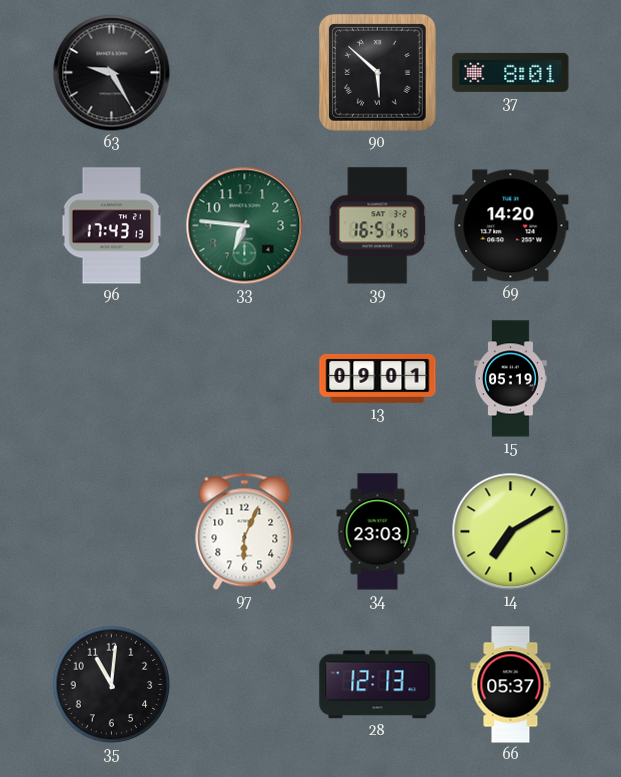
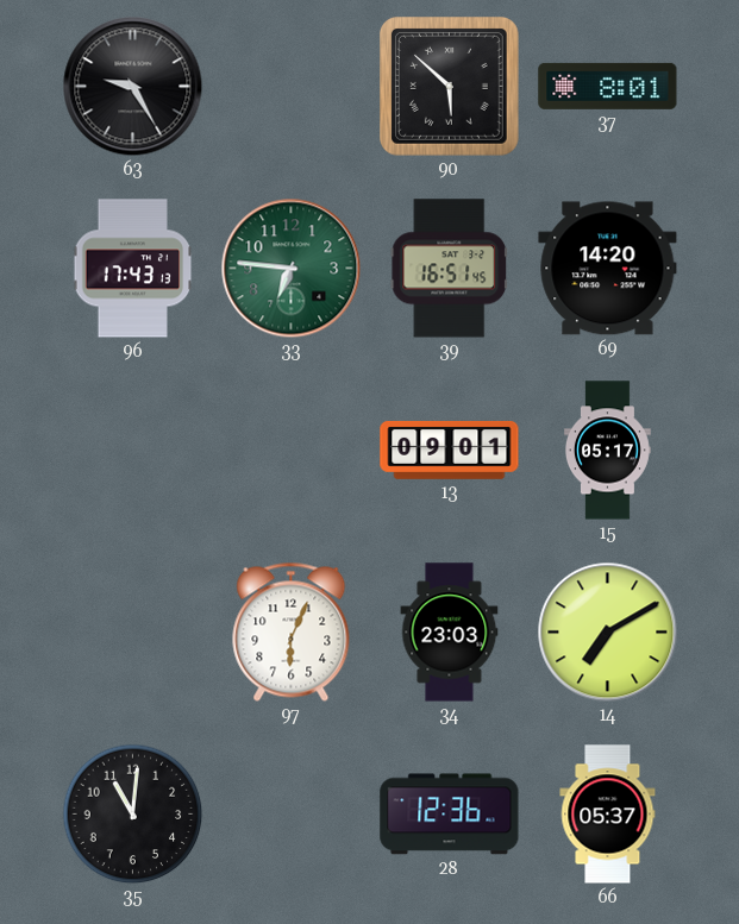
15: 05:19 -> 05:17
28: 12:13 -> 12:36
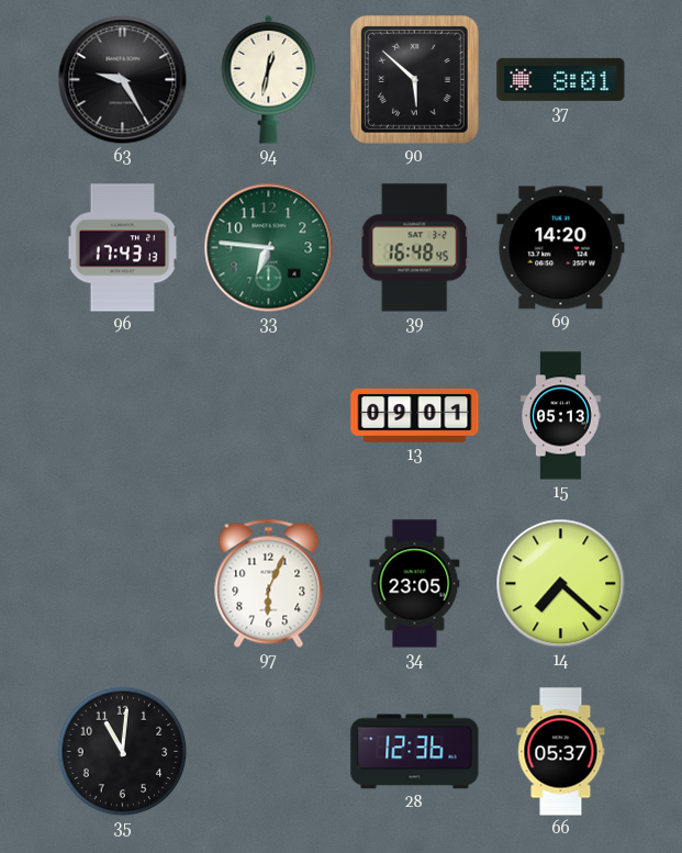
94: none -> 12:32
39: 16:51 -> 16:48
15: 05:17 -> 05:13
34: 23:03 -> 23:05
14: 7:10 -> 7:22
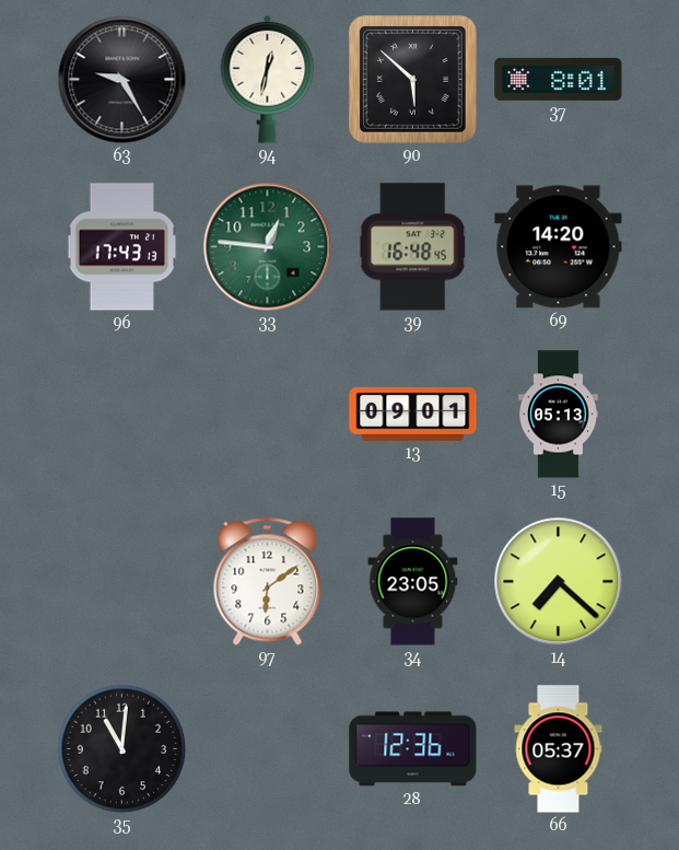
33: 6:46 -> 12:46
97: 6:04 -> 6:09
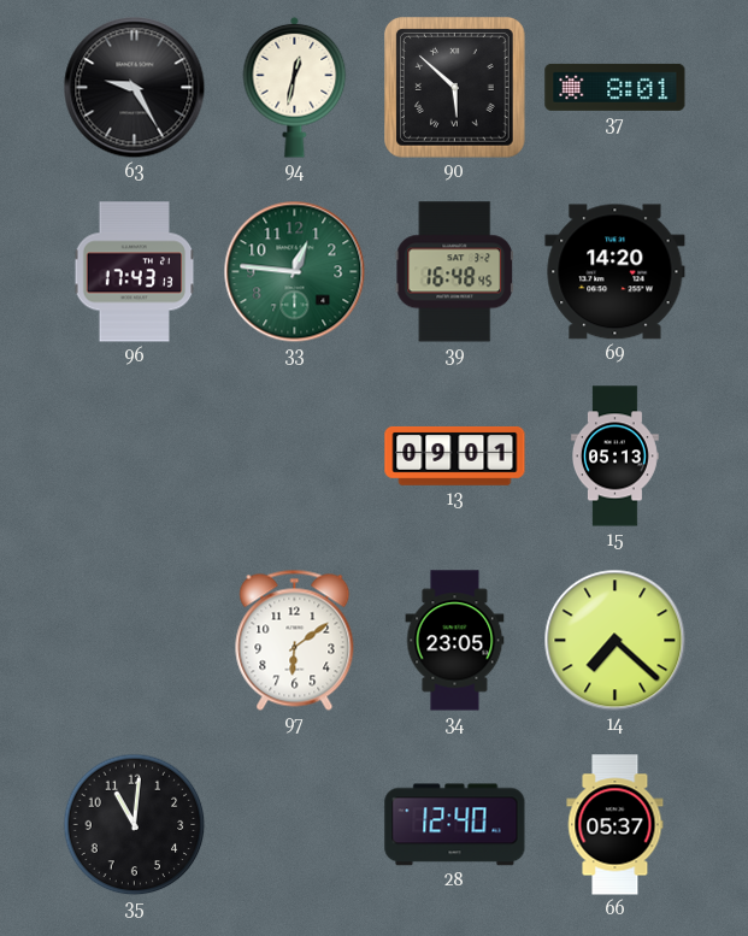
28: 12:36 -> 12:40
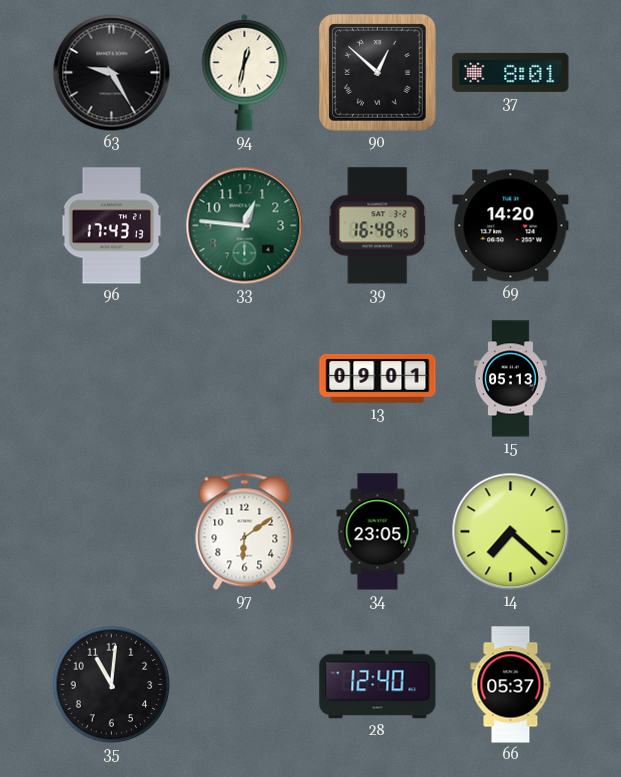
90: 5:52 -> 12:52
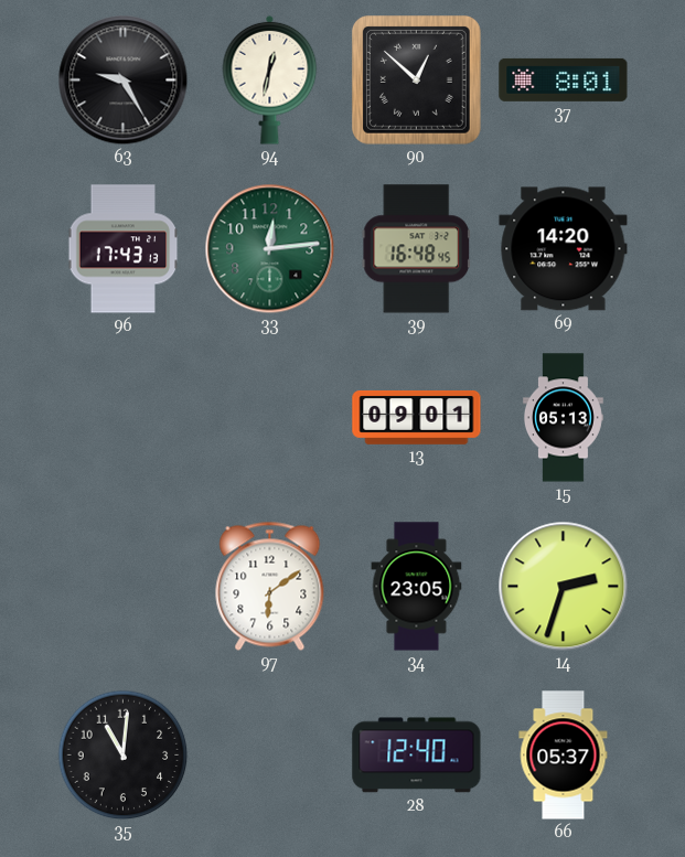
33: 12:46 -> 12:14
14: 7:22 -> 2:33
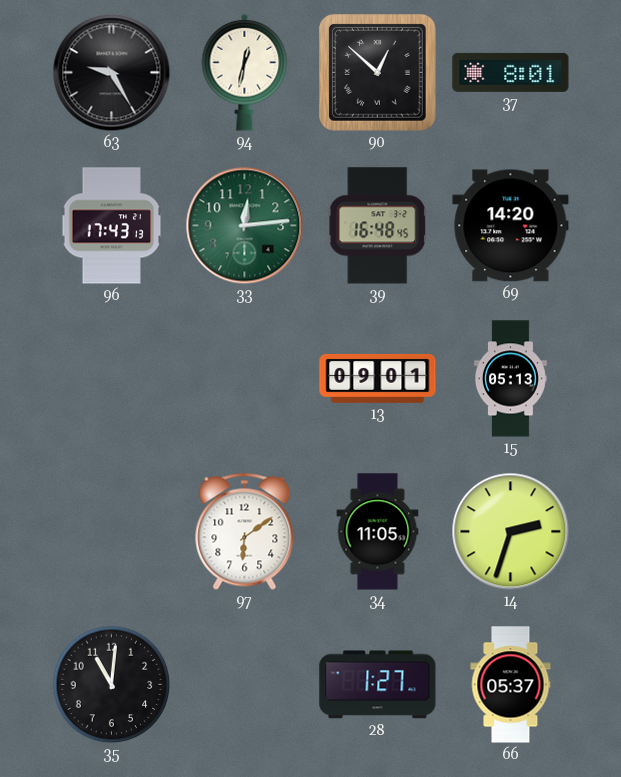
34: 23:05 -> 11:05
28: 12:40 -> 1:27
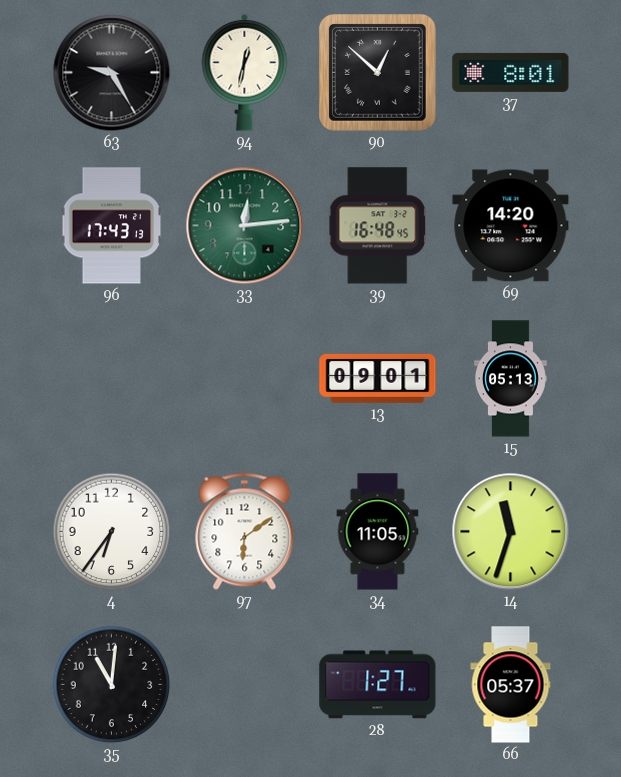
4: none -> 6:36
14: 2:33 -> 11:33
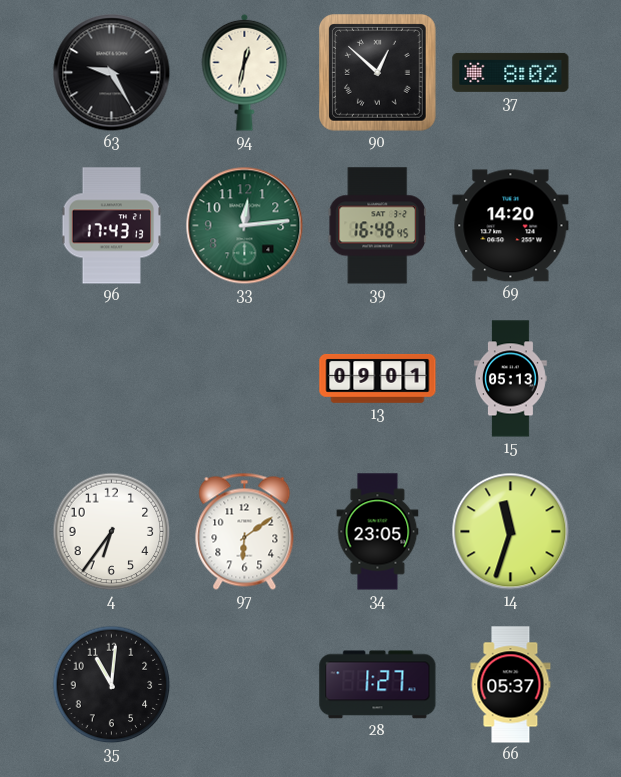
37: 8:01 -> 8:02
34: 11:05 -> 23:05
